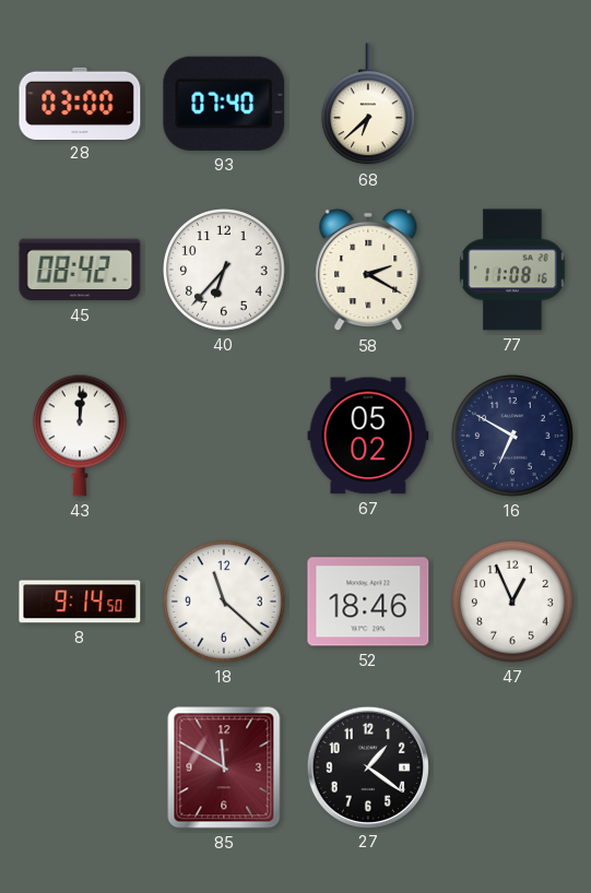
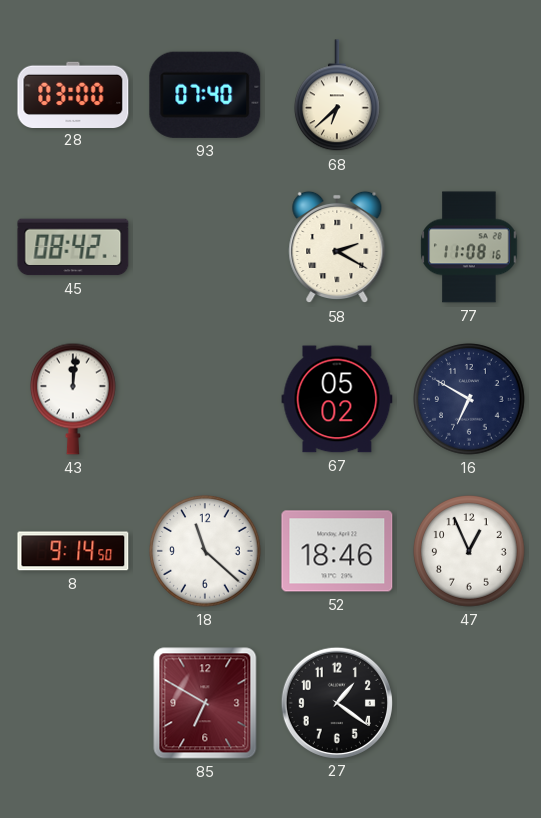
40: 6:37 -> none
85: 11:50 -> 6:50
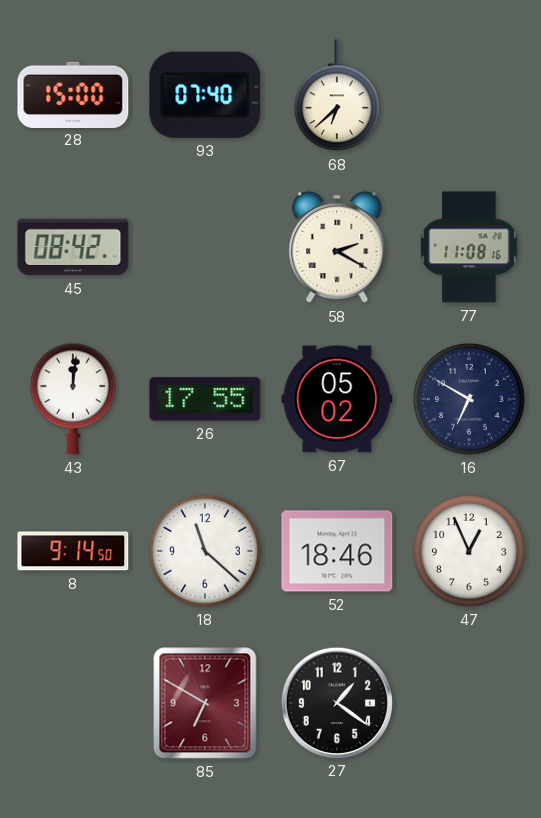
28: 03:00 -> 15:00
26: none -> 17:55
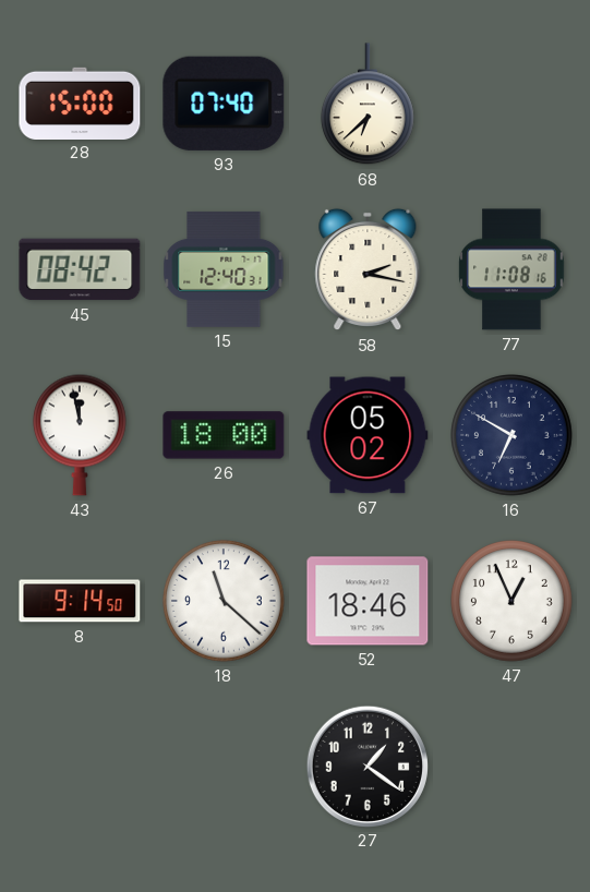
15: none -> 12:40
58: 2:20 -> 2:17
43: 12:01 -> 11:58
26: 17:55 -> 18:00
85: 6:50 -> none
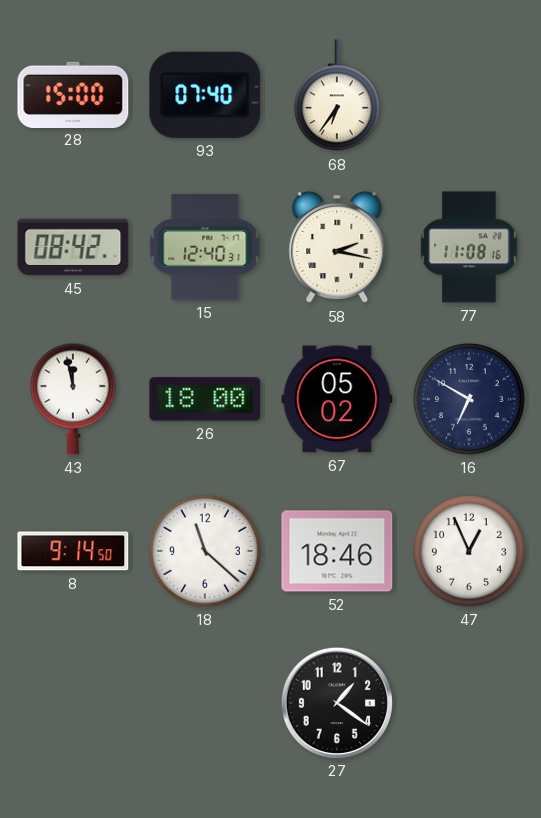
68: 6:38 -> 6:36
